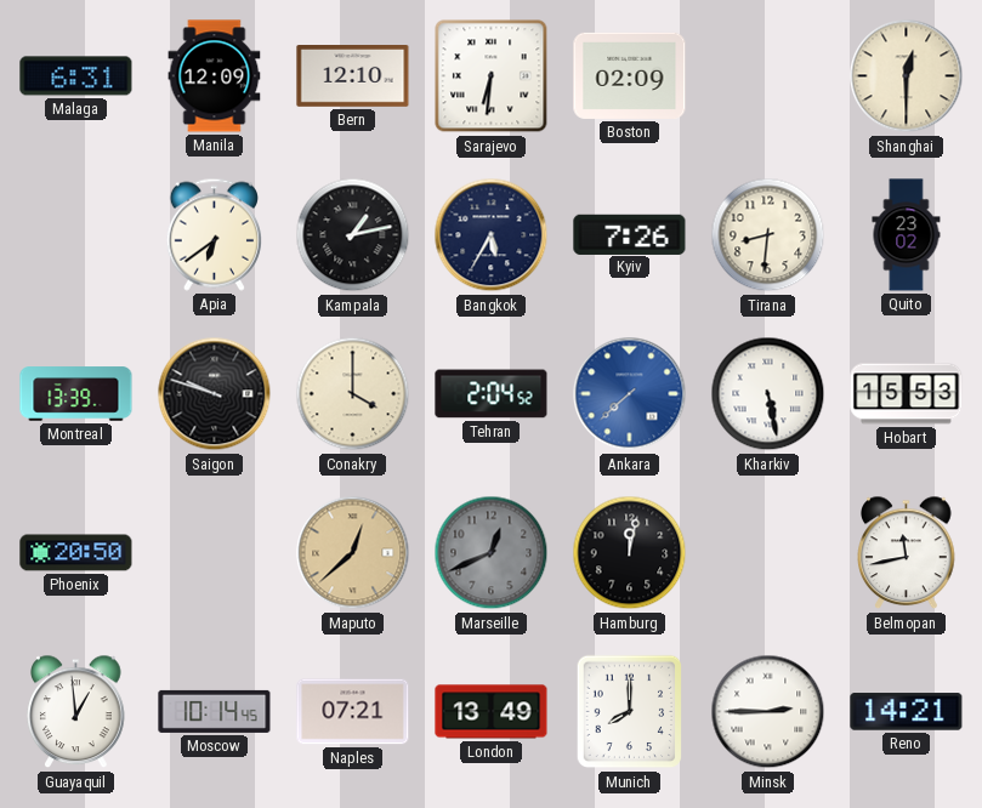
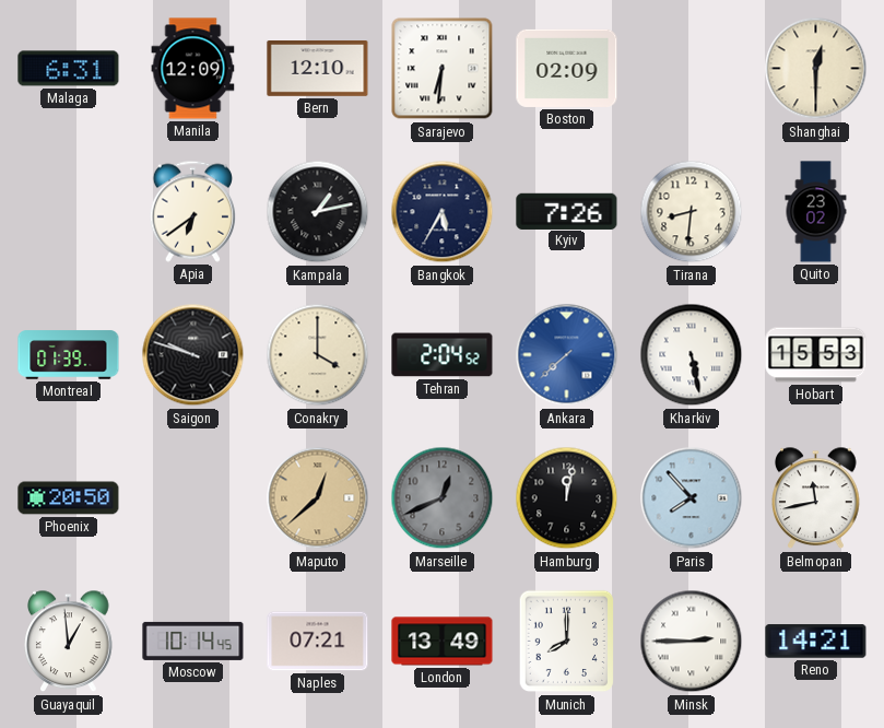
Montreal: 13:39 -> 01:39
Paris: none -> 7:53
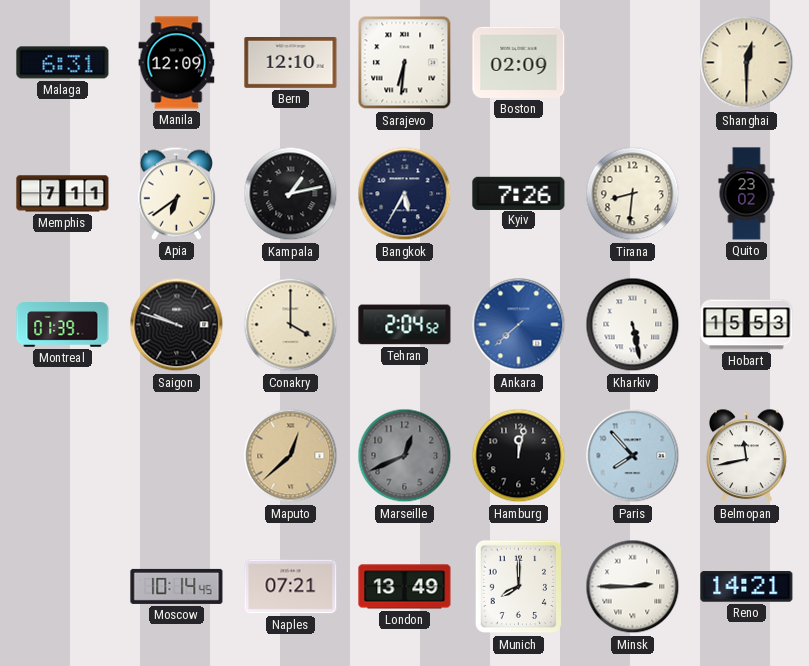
Memphis: none -> 7:11
Phoenix: 20:50 -> none
Guayaquil: 12:59 -> none
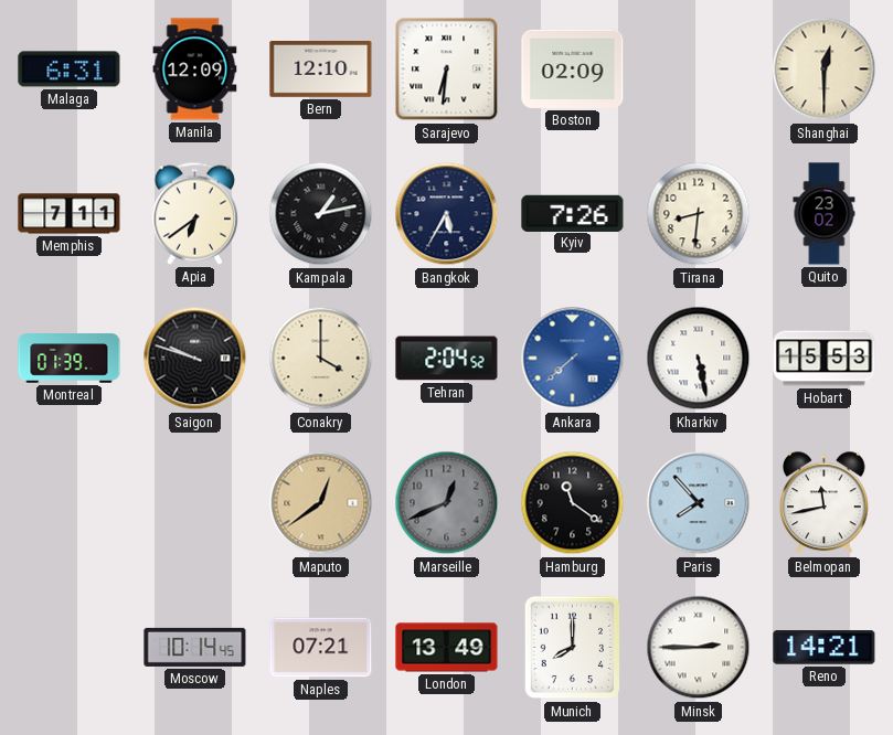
Maputo: 12:38 -> 12:39
Hamburg: 12:02 -> 11:21
